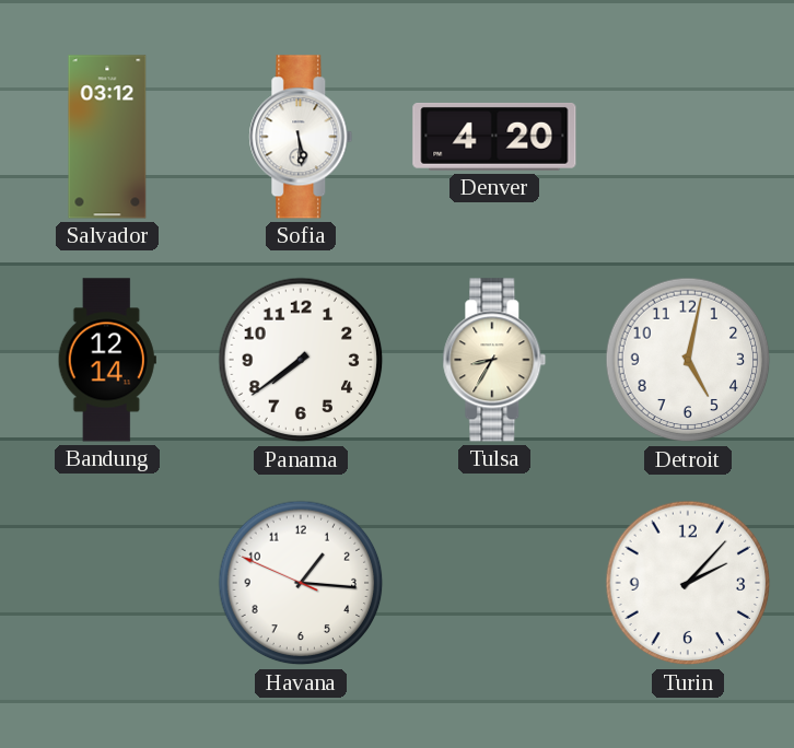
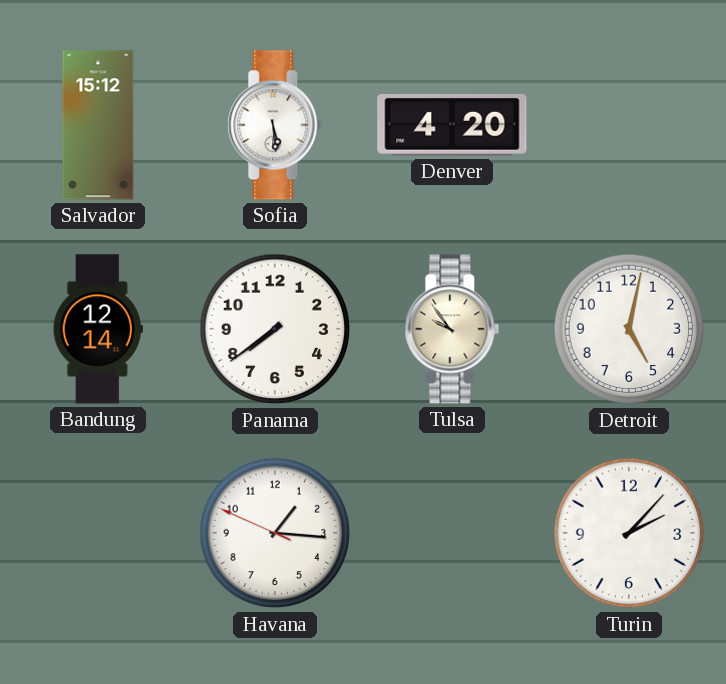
Salvador: 03:12 -> 15:12
Tulsa: 8:35 -> 9:54
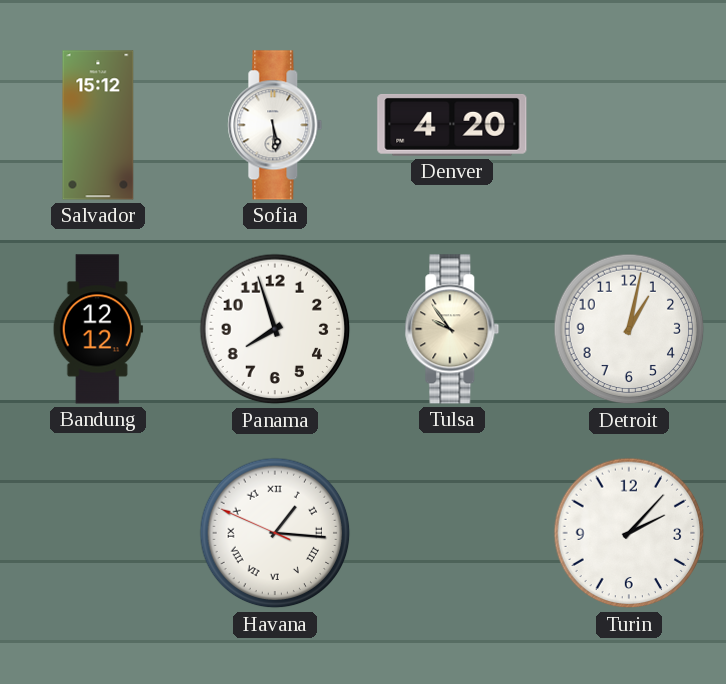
Bandung: 12:14 -> 12:12
Panama: 7:39 -> 7:57
Detroit: 5:02 -> 1:02
Havana numerals: Arabic -> Roman
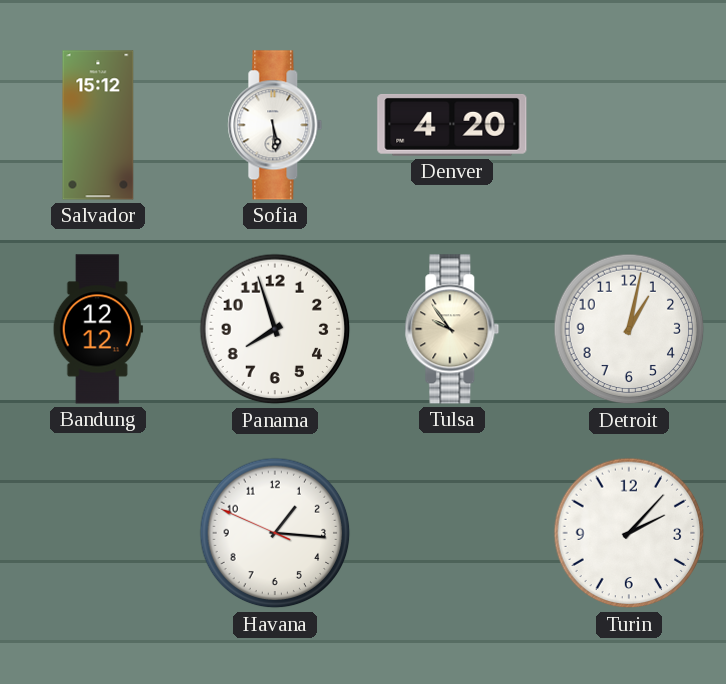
Havana numerals: Roman -> Arabic
